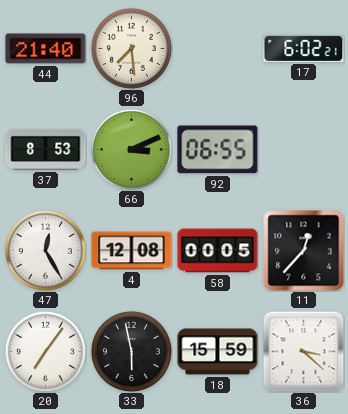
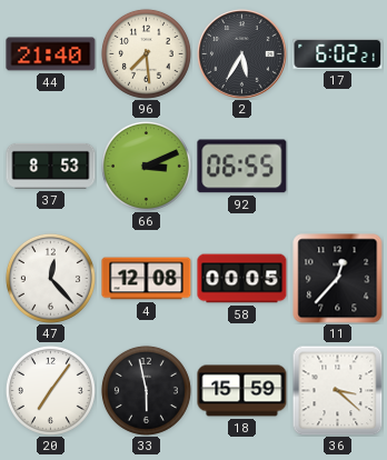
2: none -> 5:35
47: 12:25 -> 12:23
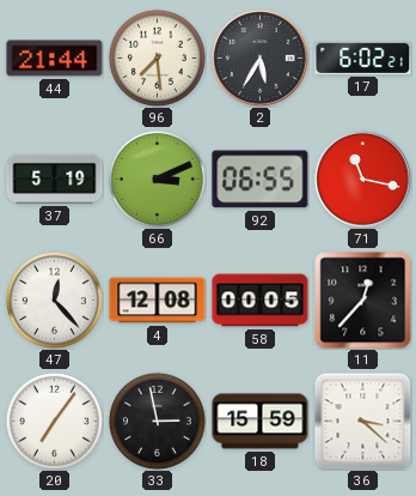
44: 21:40 -> 21:44
37: 8:53 -> 5:19
71: none -> 11:17
33: 5:58 -> 2:58
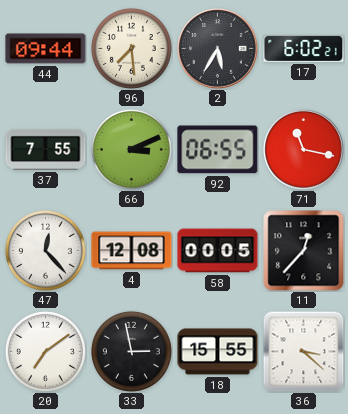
44: 21:44 -> 09:44
37: 5:19 -> 7:55
20: 7:06 -> 7:09
18: 15:59 -> 15:55
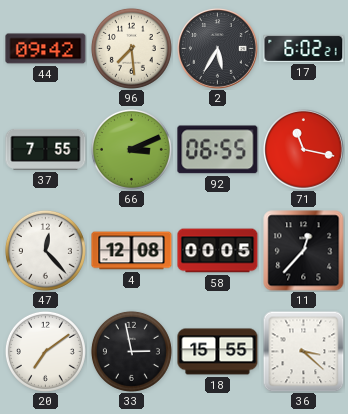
44: 09:44 -> 09:42
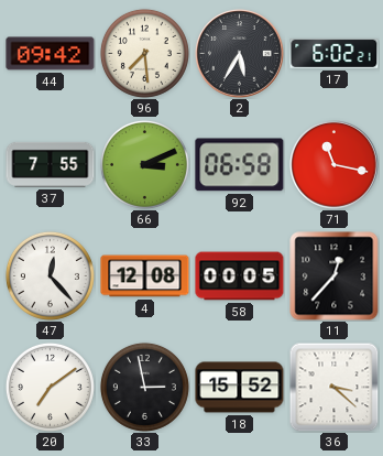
92: 06:55 -> 06:58
18: 15:55 -> 15:52
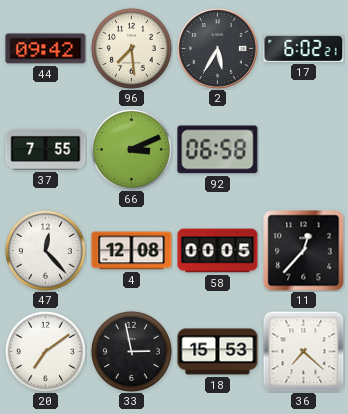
71: 11:17 -> none
18: 15:52 -> 15:53
36: 3:22 -> 7:22
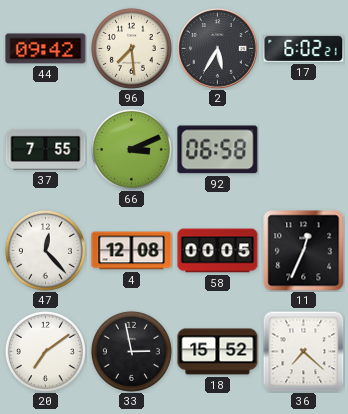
11: 12:37 -> 12:34
18: 15:53 -> 15:52
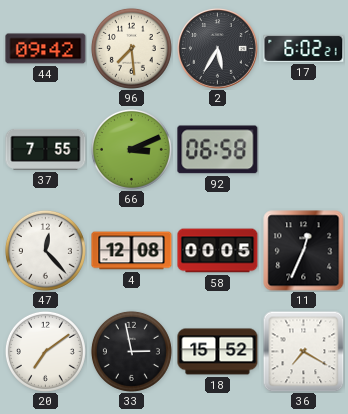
36: 7:22 -> 7:20
